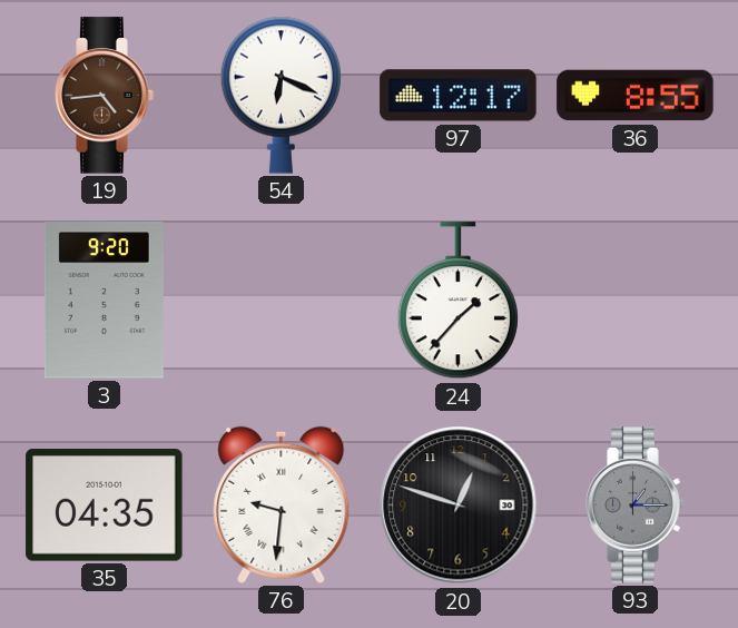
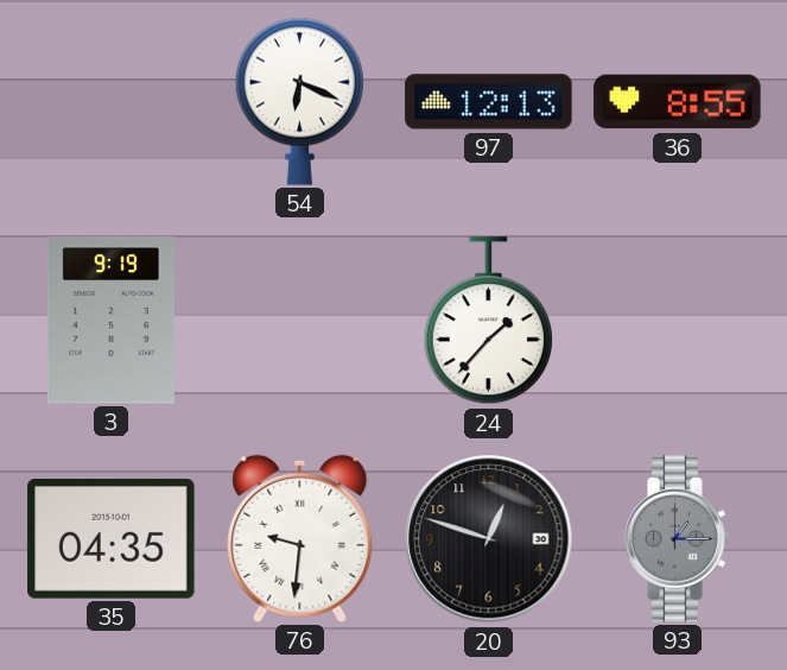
19: 4:44 -> none
97: 12:17 -> 12:13
3: 9:20 -> 9:19
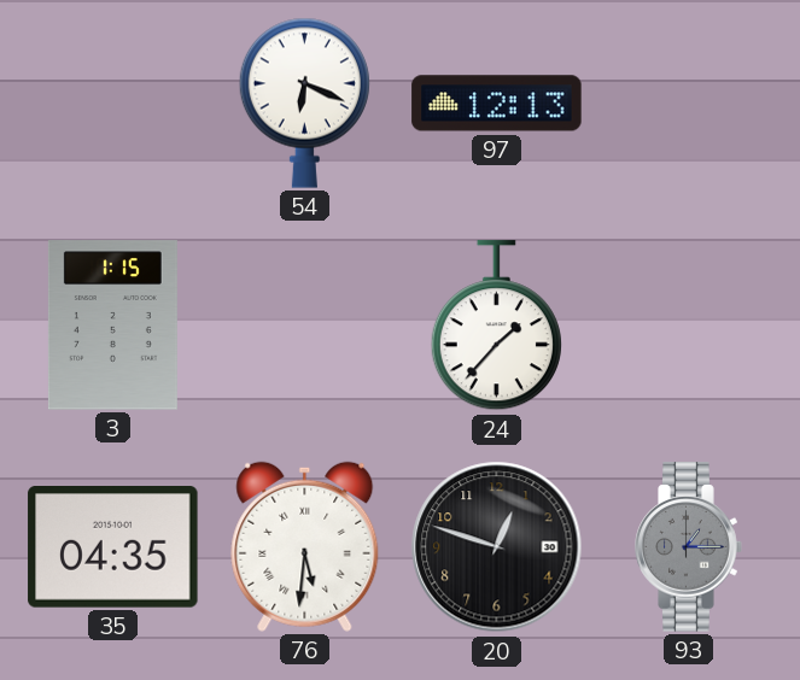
36: 8:55 -> none
3: 9:19 -> 1:15
76: 9:31 -> 5:31
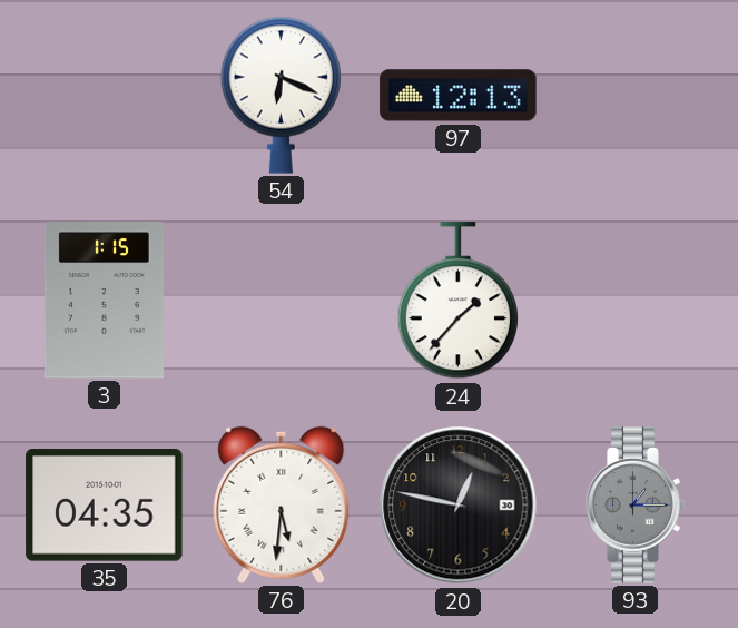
20: 12:48 -> 12:47
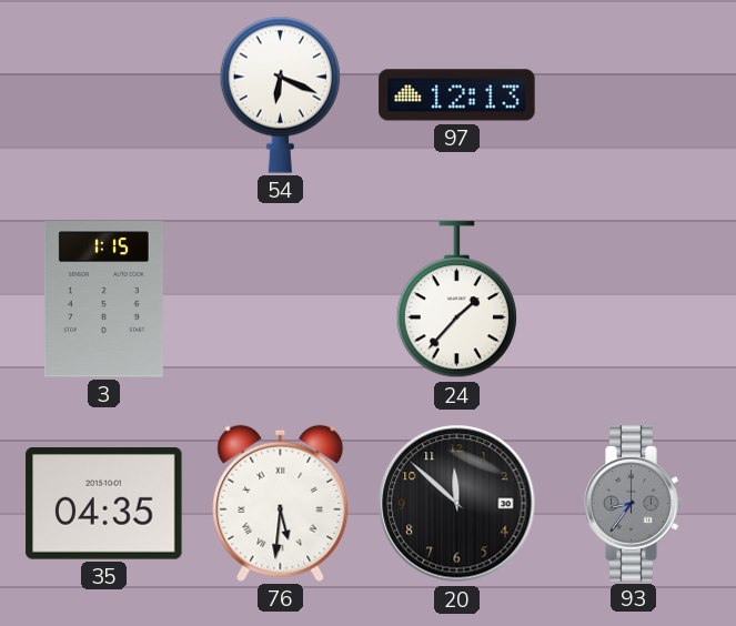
20: 12:47 -> 11:52
93: 1:15 -> 8:36
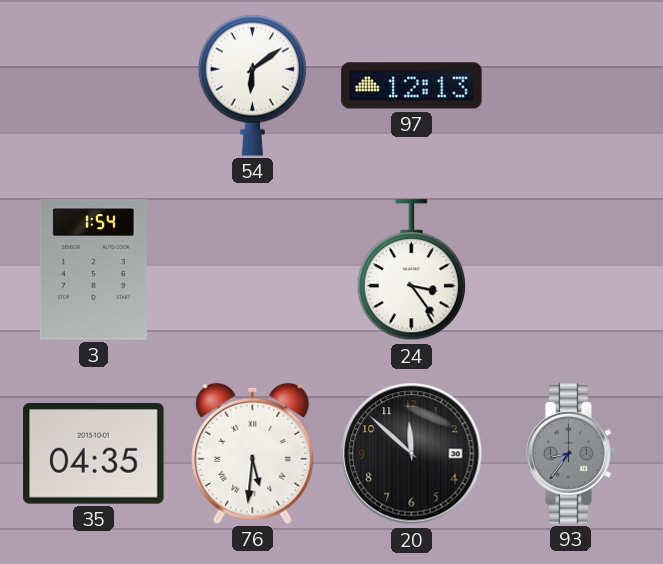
54: 6:19 -> 6:09
3: 1:15 -> 1:54
24: 1:37 -> 3:24
